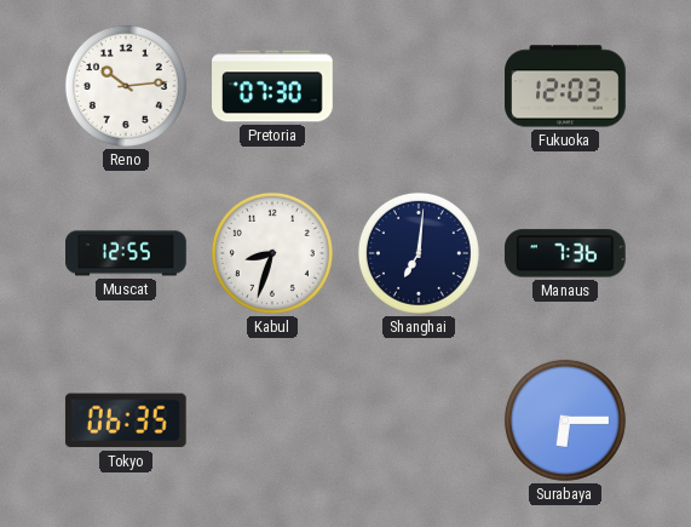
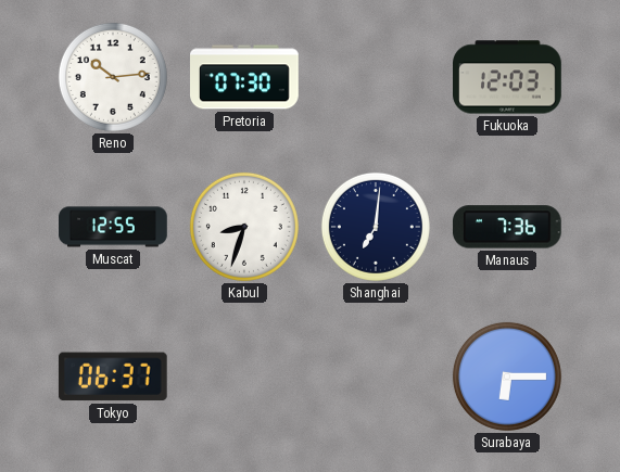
Tokyo: 06:35 -> 06:37
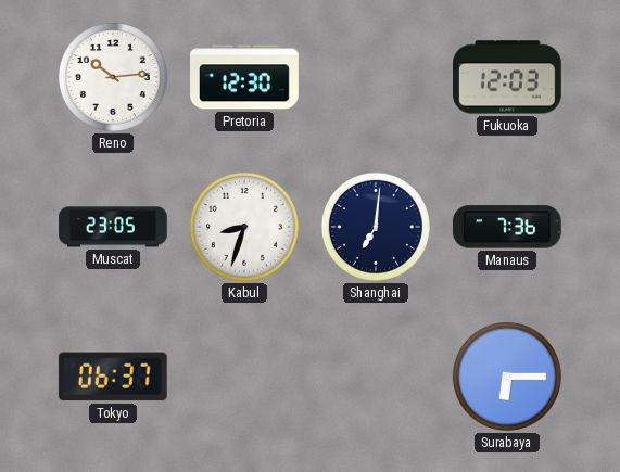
Pretoria: 07:30 -> 12:30
Muscat: 12:55 -> 23:05
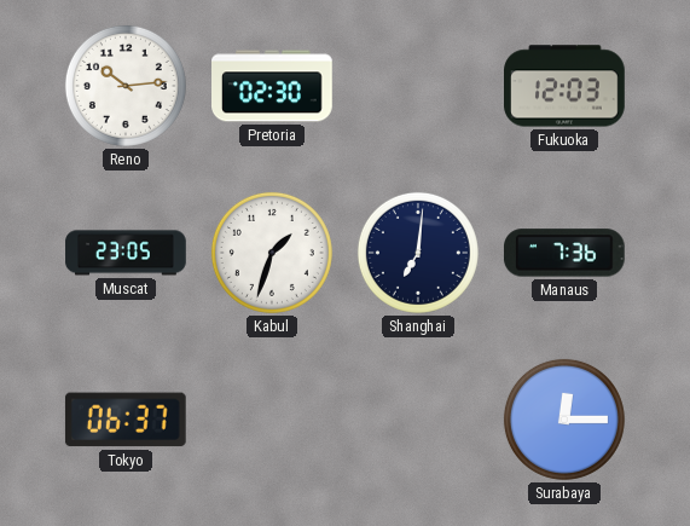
Pretoria: 12:30 -> 02:30
Kabul: 8:33 -> 1:33
Surabaya: 6:15 -> 12:15
